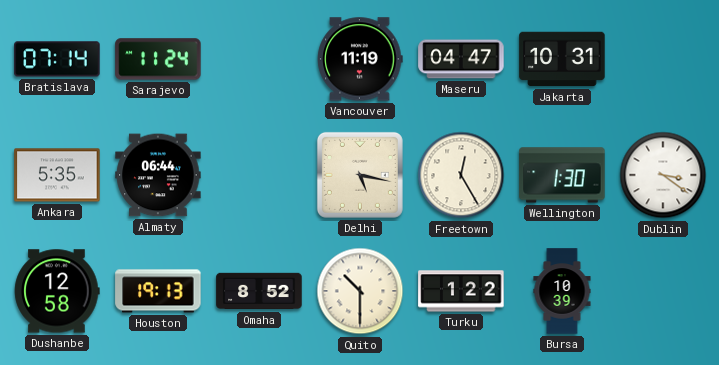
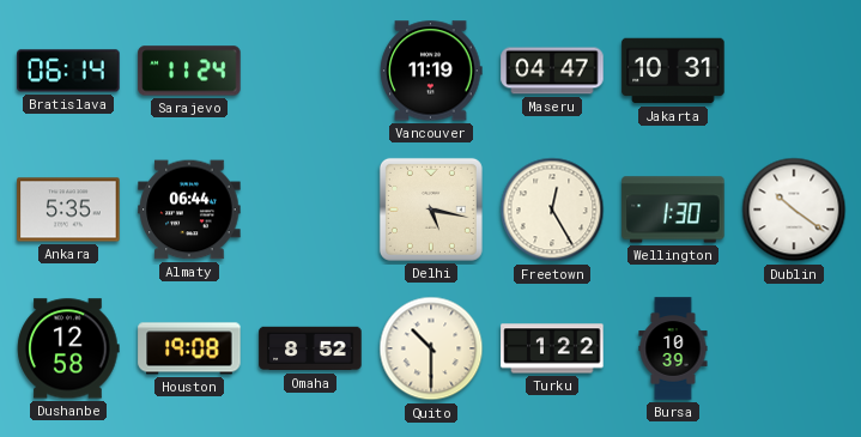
Bratislava: 07:14 -> 06:14
Dublin: 3:21 -> 10:21
Houston: 19:13 -> 19:08
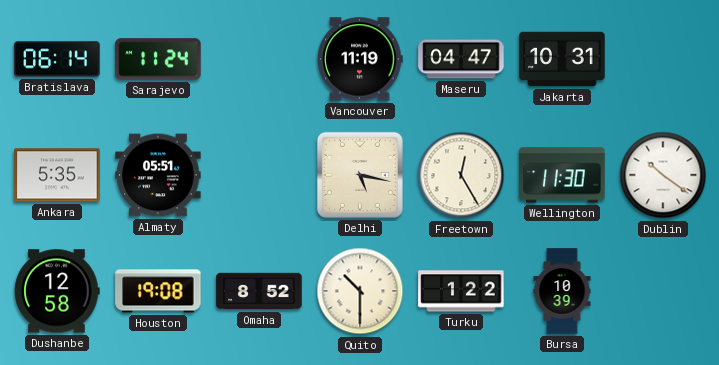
Almaty: 06:44 -> 05:51
Wellington: 1:30 -> 11:30
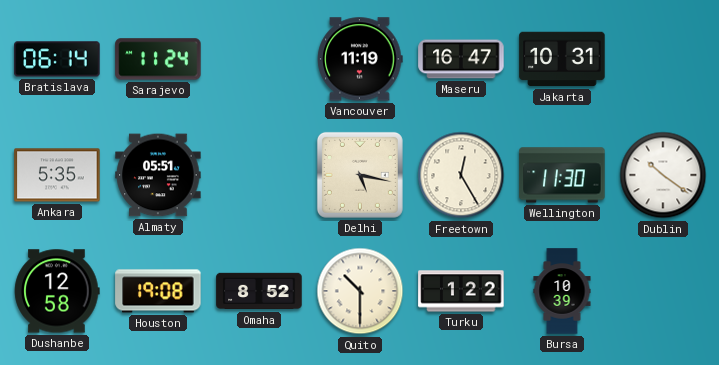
Maseru: 04:47 -> 16:47
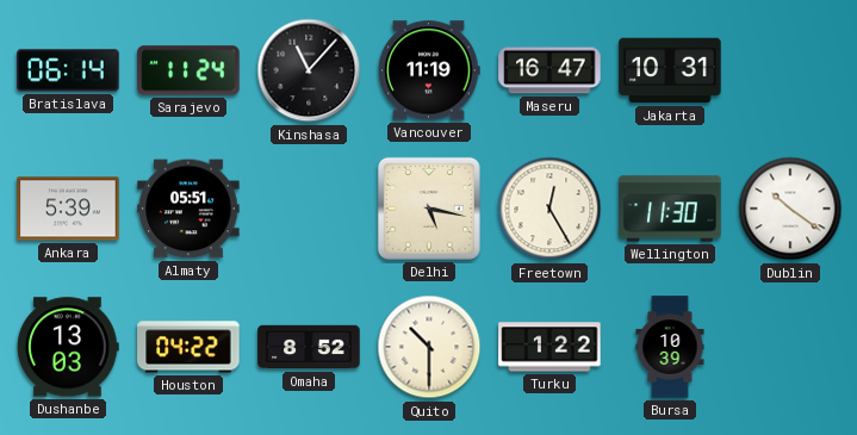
Kinshasa: none -> 11:07
Ankara: 5:35 -> 5:39
Dushanbe: 12:58 -> 13:03
Houston: 19:08 -> 04:22
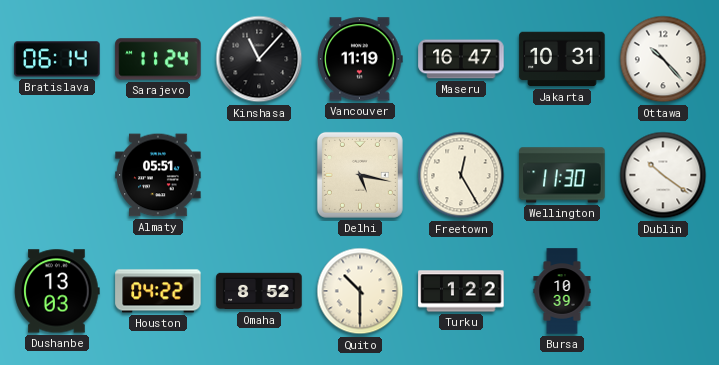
Ottawa: none -> 10:23
Ankara: 5:39 -> none
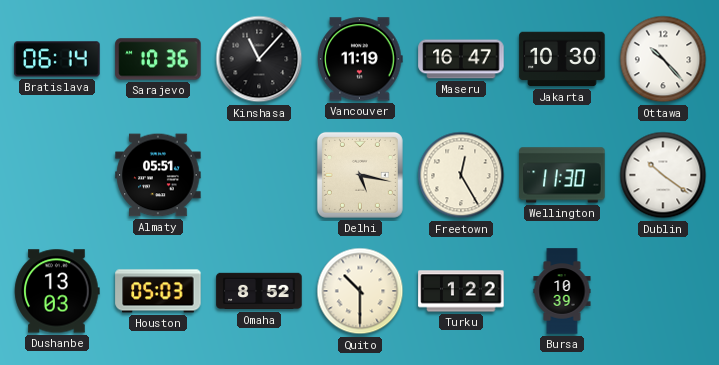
Sarajevo: 11:24 -> 10:36
Jakarta: 10:31 -> 10:30
Houston: 04:22 -> 05:03
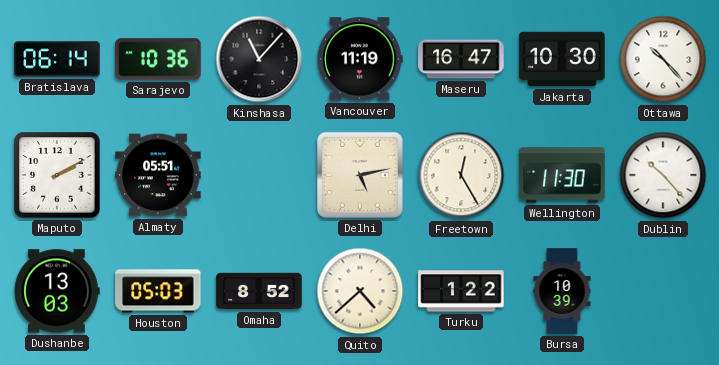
Maputo: none -> 2:10
Delhi: 5:17 -> 5:13
Dublin: 10:21 -> 10:23
Quito: 10:30 -> 4:38
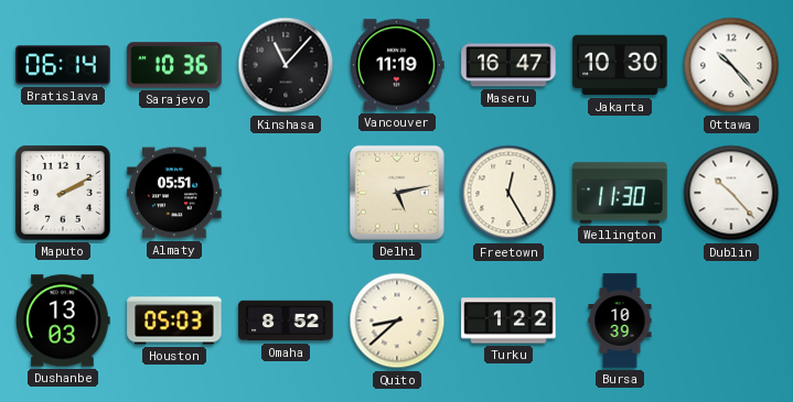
Quito: 4:38 -> 8:38
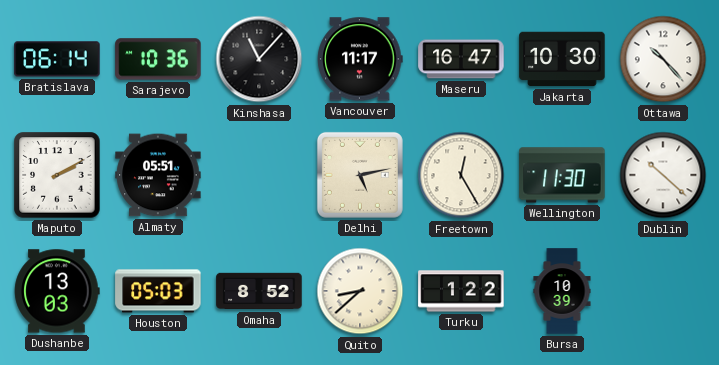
Vancouver: 11:19 -> 11:17
Dublin: 10:23 -> 10:22
